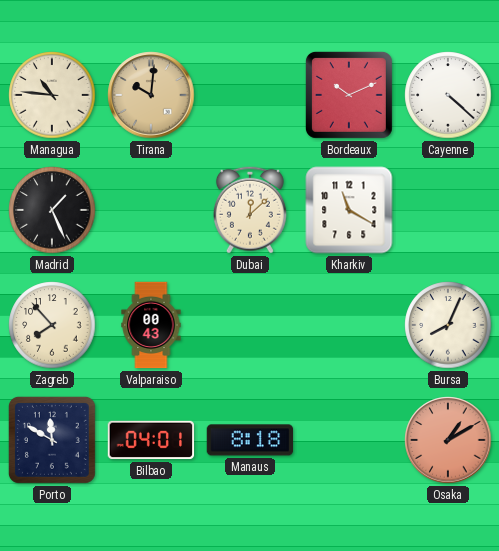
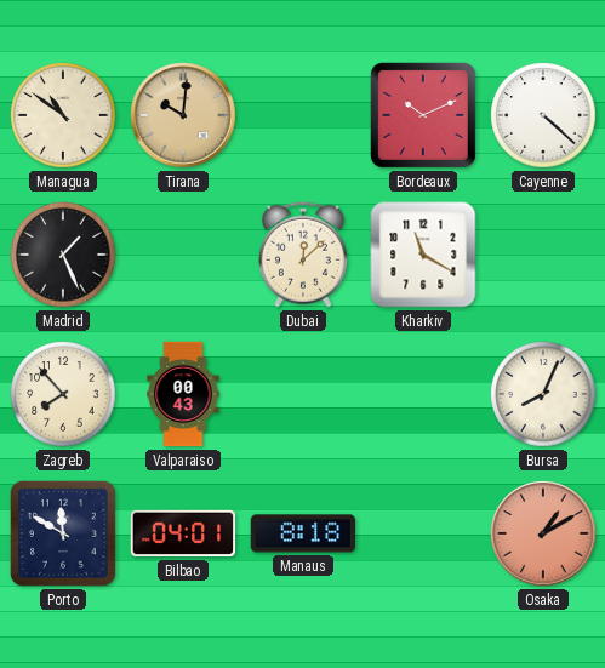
Managua: 10:46 -> 10:51
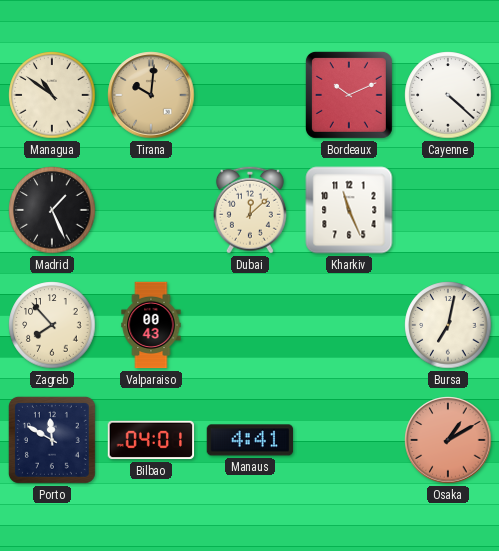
Kharkiv: 11:20 -> 11:26
Bursa: 8:04 -> 7:02
Manaus: 8:18 -> 4:41
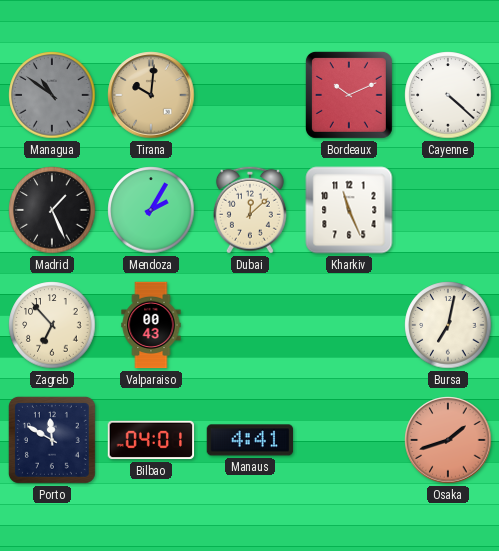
Managua dial: cream -> grey
Mendoza: none -> 2:05
Zagreb: 7:53 -> 6:53
Osaka: 1:10 -> 1:42
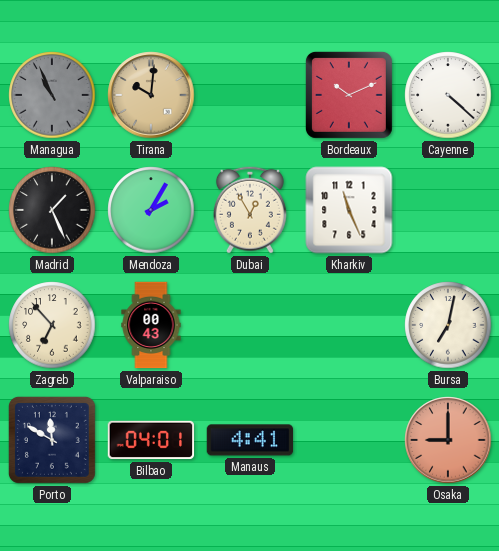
Managua: 10:51 -> 10:56
Dubai: 12:08 -> 12:55
Osaka: 1:42 -> 9:00
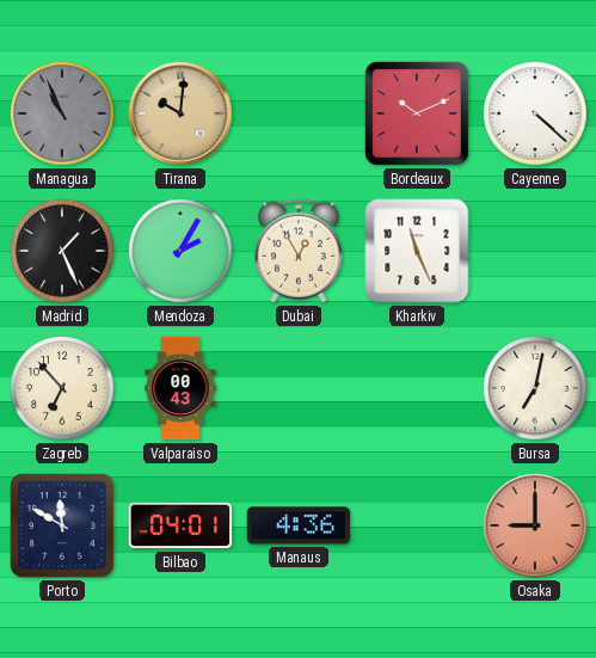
Manaus: 4:41 -> 4:36
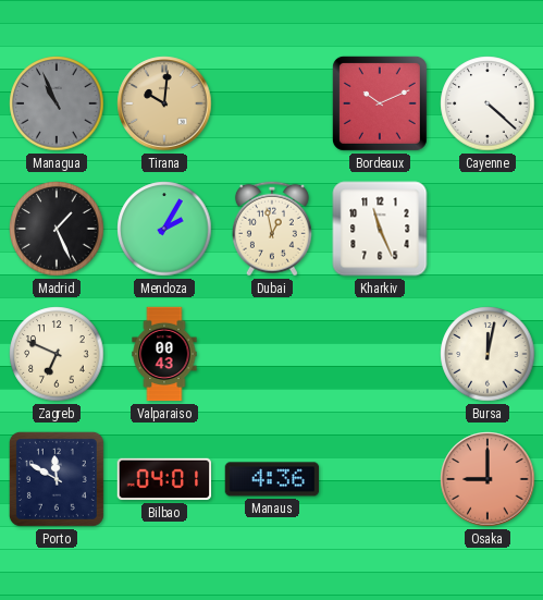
Dubai: 12:55 -> 12:58
Zagreb: 6:53 -> 6:49
Bursa: 7:02 -> 12:02
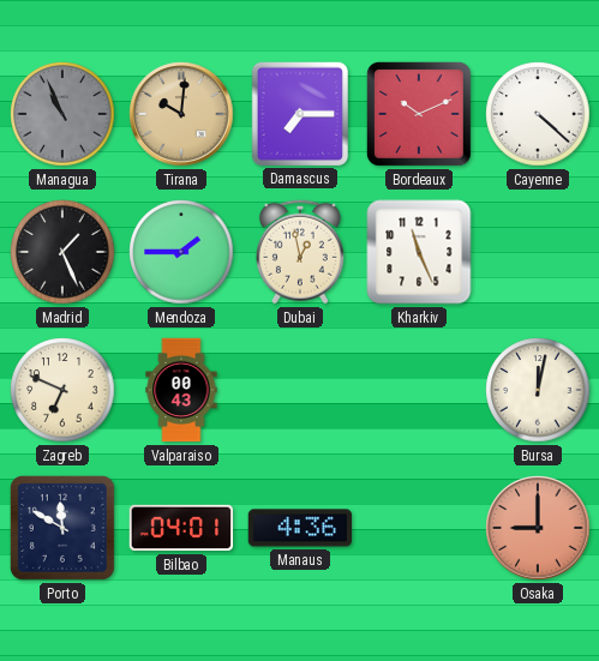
Damascus: none -> 7:15
Mendoza: 2:05 -> 1:45
